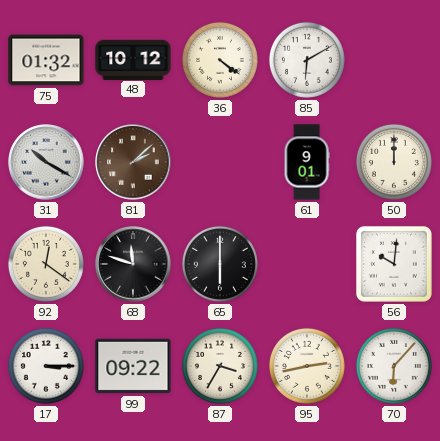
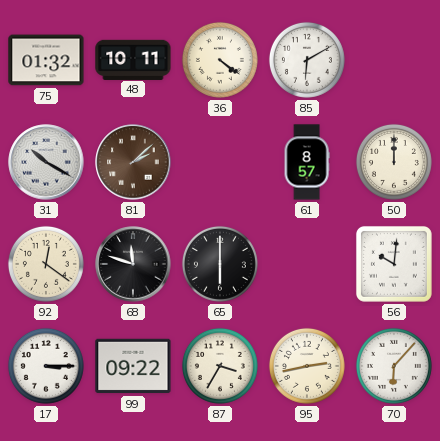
48: 10:12 -> 10:11
61: 9:01 -> 8:57
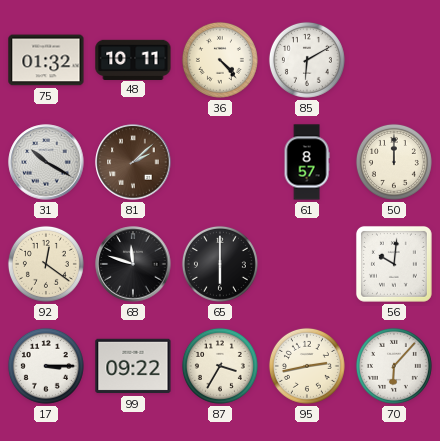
36: 4:21 -> 4:23
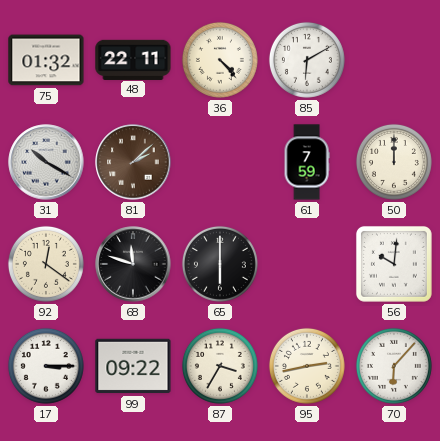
48: 10:11 -> 22:11
61: 8:57 -> 7:59
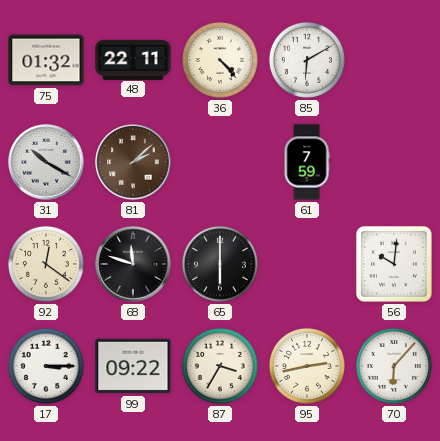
50: 12:00 -> none
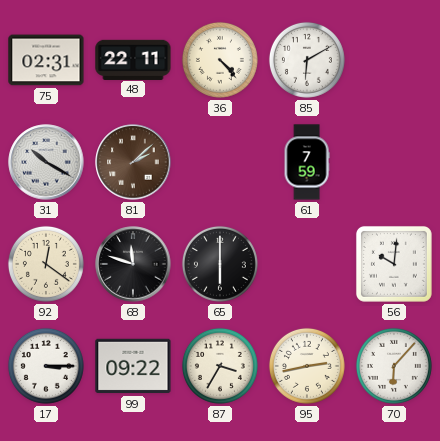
75: 01:32 -> 02:31
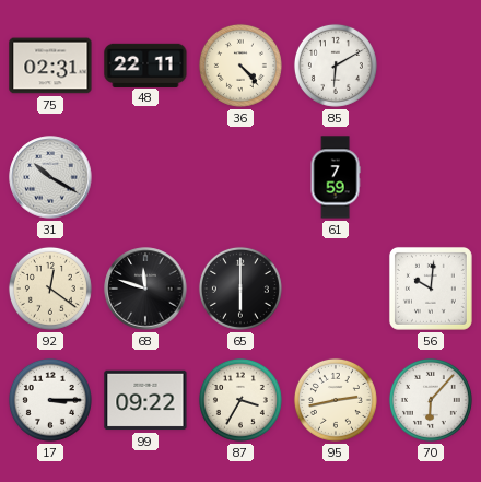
81: 2:08 -> none
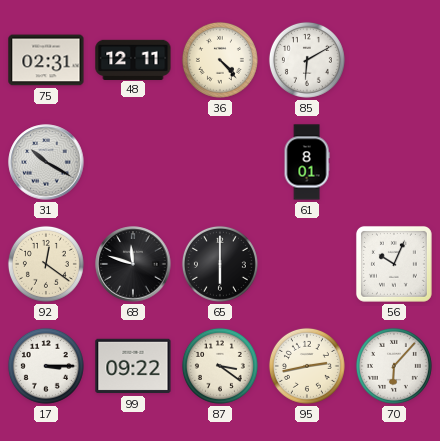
48: 22:11 -> 12:11
61: 7:59 -> 8:01
56: 10:01 -> 10:04
87: 3:35 -> 3:21
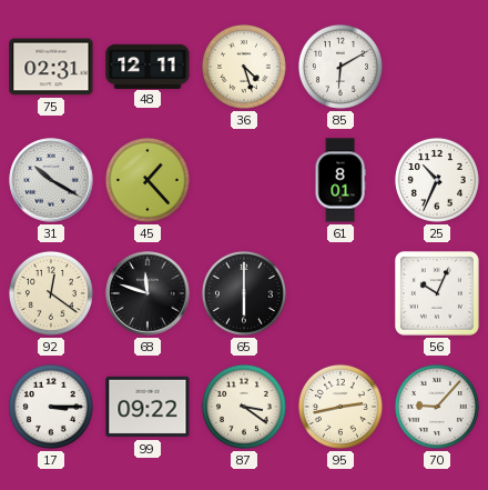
36: 4:23 -> 4:27
45: none -> 1:23
25: none -> 10:34
70: 6:07 -> 9:07
